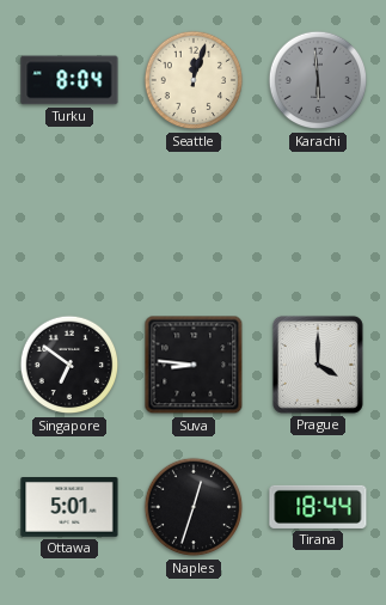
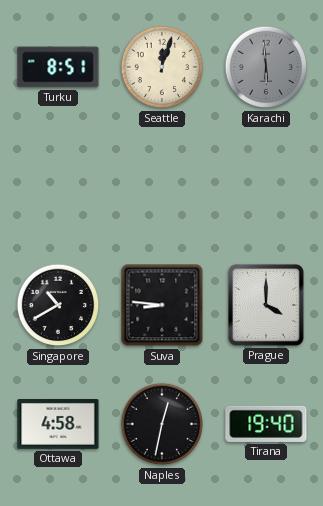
Turku: 8:04 -> 8:51
Singapore: 6:51 -> 10:40
Ottawa: 5:01 -> 4:58
Naples: 12:33 -> 12:32
Tirana: 18:44 -> 19:40
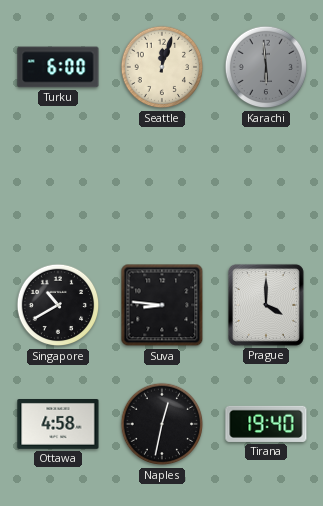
Turku: 8:51 -> 6:00
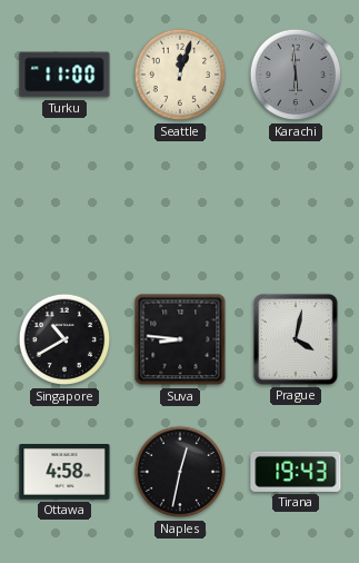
Turku: 6:00 -> 11:00
Prague: 4:00 -> 4:02
Tirana: 19:40 -> 19:43
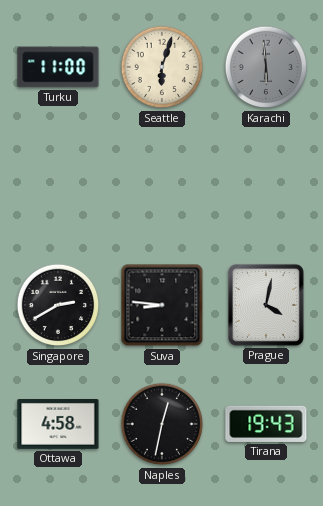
Seattle: 12:03 -> 6:03
Singapore: 10:40 -> 2:40
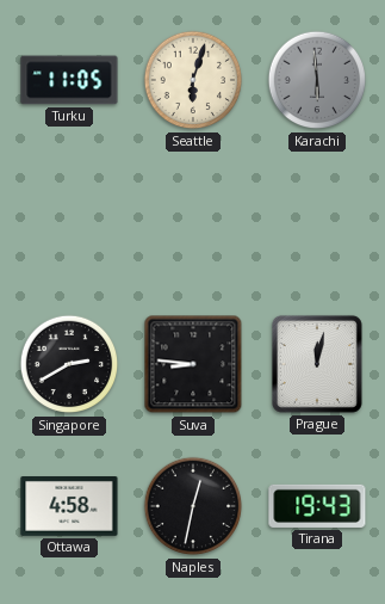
Turku: 11:00 -> 11:05
Prague: 4:02 -> 12:02
